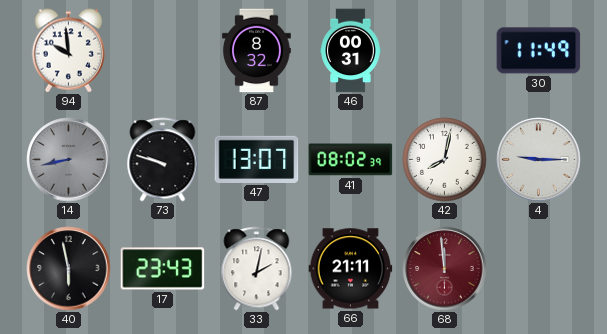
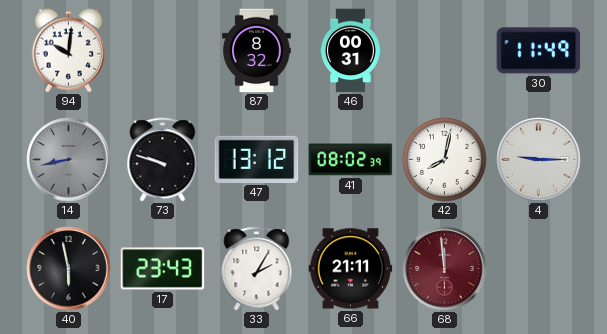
94: 9:59 -> 10:01
47: 13:07 -> 13:12
33: 2:02 -> 2:05
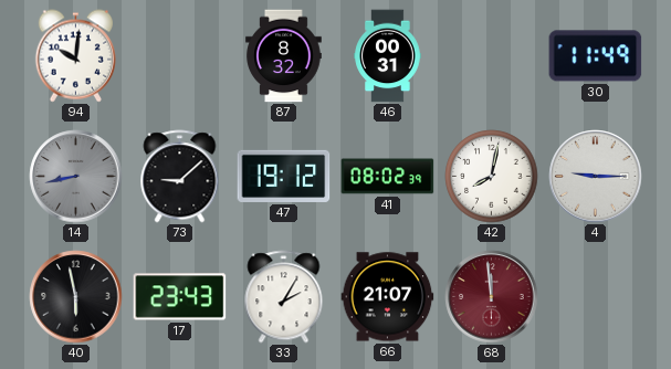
73: 9:48 -> 9:08
47: 13:12 -> 19:12
66: 21:11 -> 21:07
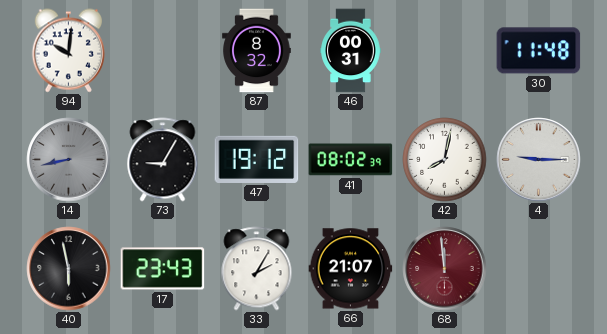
30: 11:49 -> 11:48
73: 9:08 -> 9:05
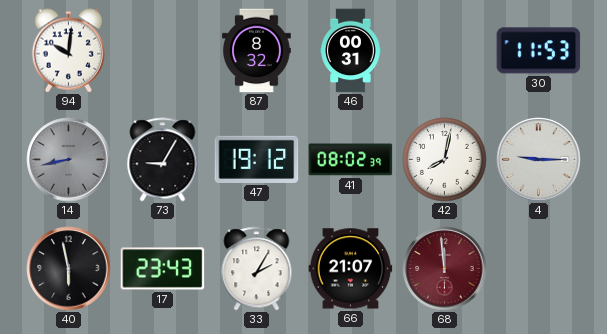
30: 11:48 -> 11:53
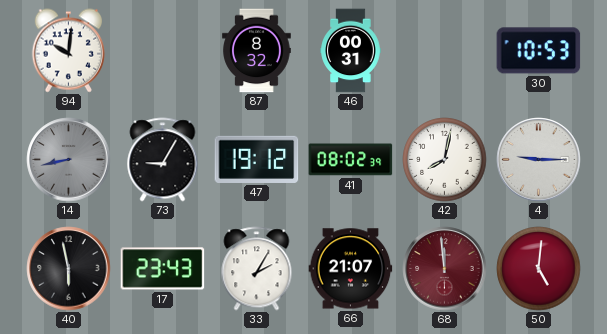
30: 11:53 -> 10:53
50: none -> 5:01
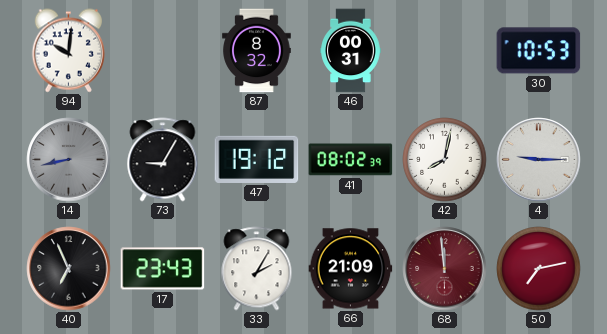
40: 5:58 -> 6:56
66: 21:07 -> 21:09
50: 5:01 -> 7:13
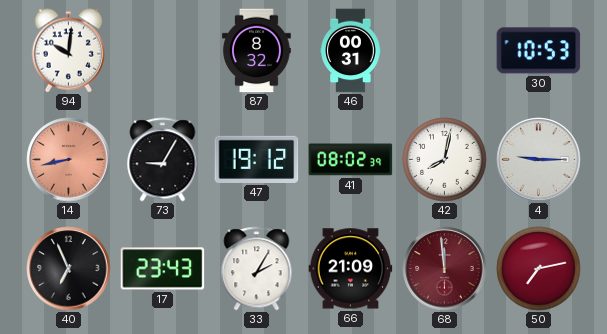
14 dial: grey -> salmon
